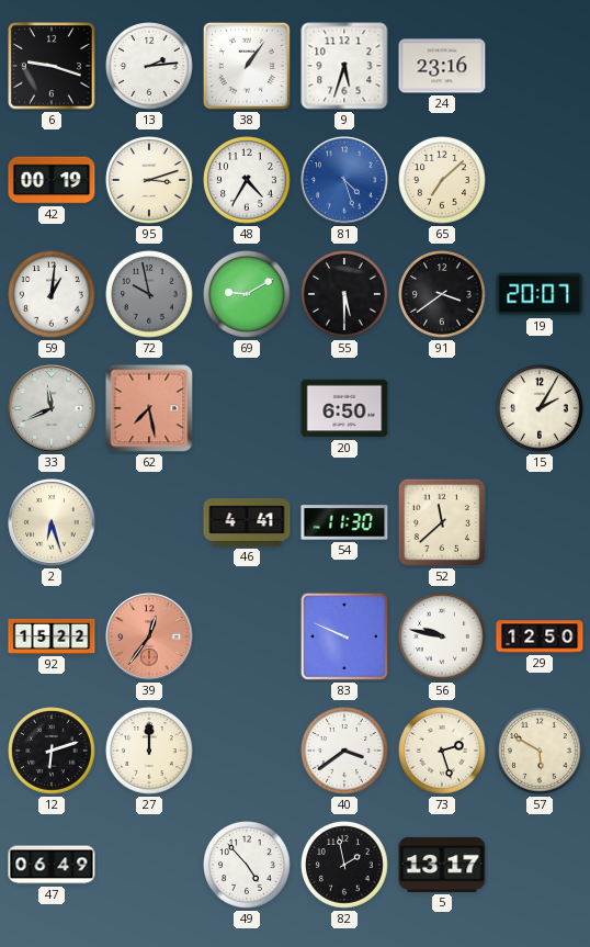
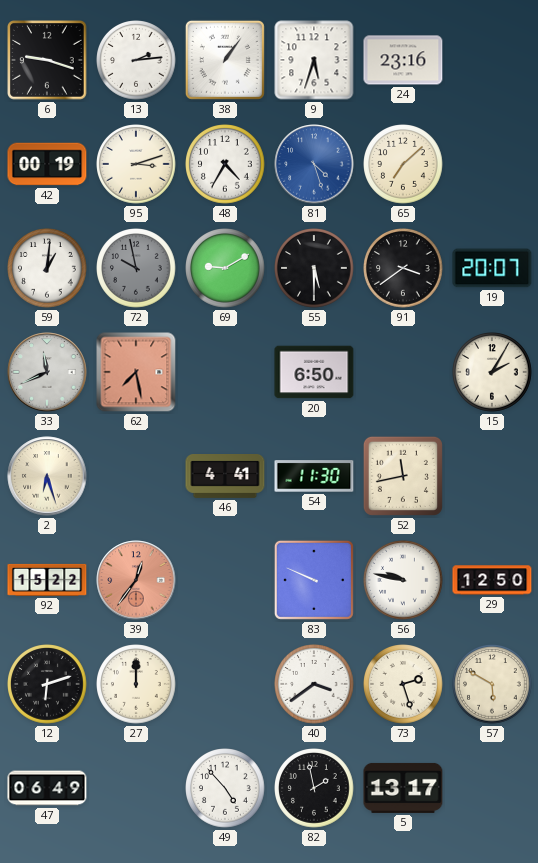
52: 11:38 -> 11:43
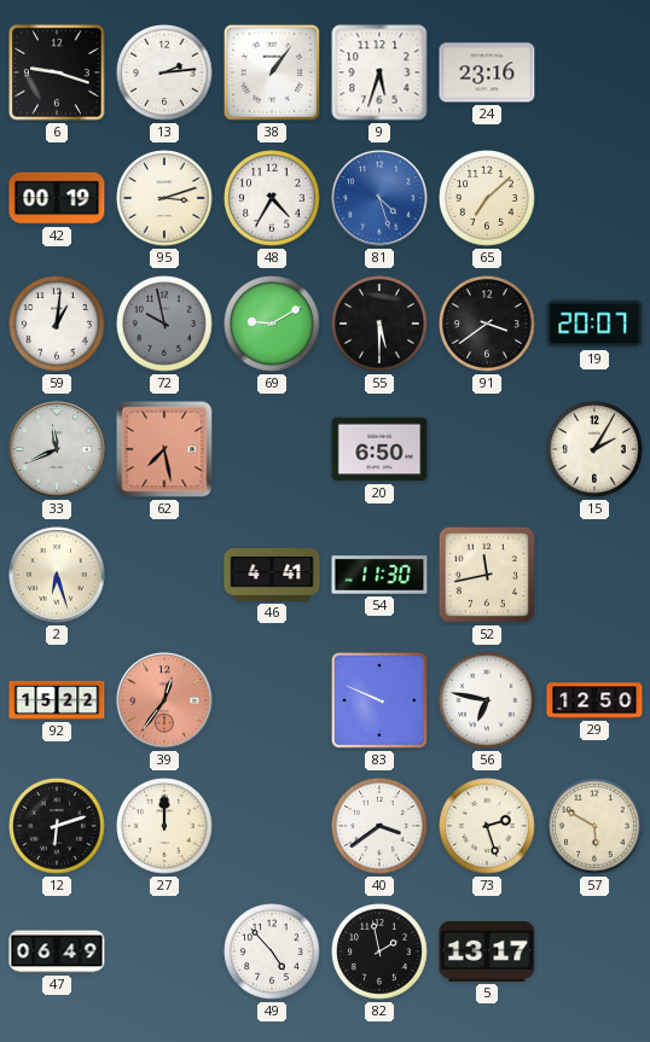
56: 9:47 -> 6:47
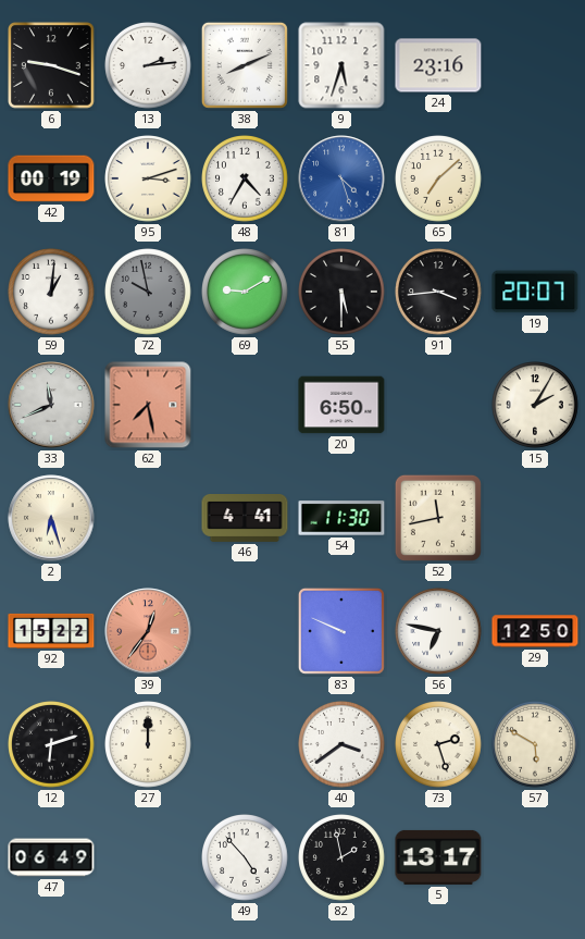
38: 1:06 -> 8:11
91: 3:39 -> 3:44
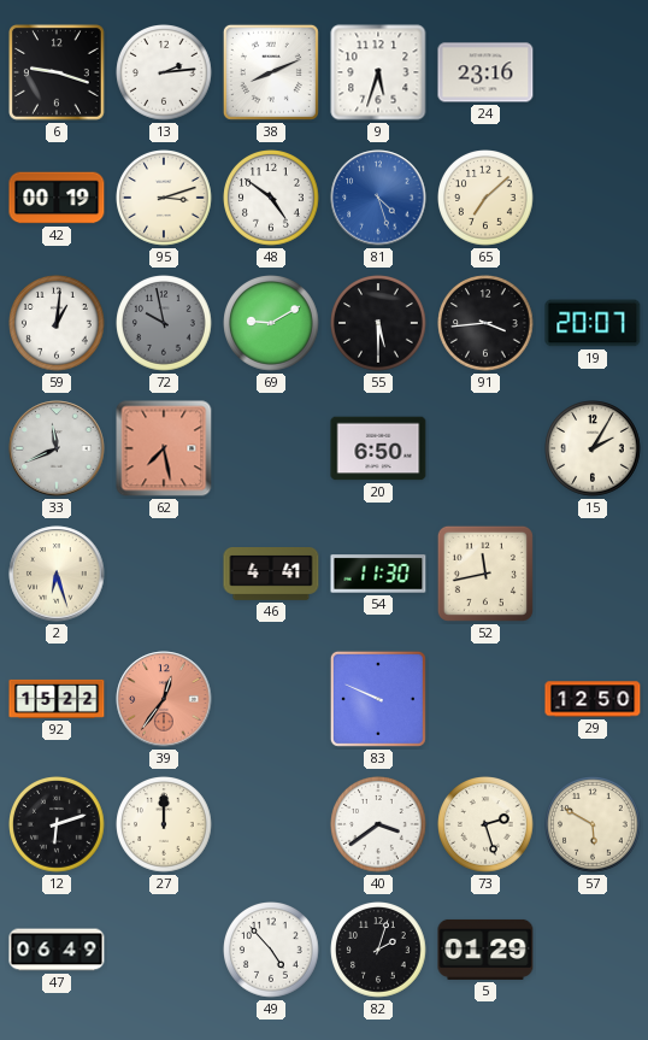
48: 4:35 -> 4:51
56: 6:47 -> none
82: 1:58 -> 2:03
5: 13:17 -> 01:29
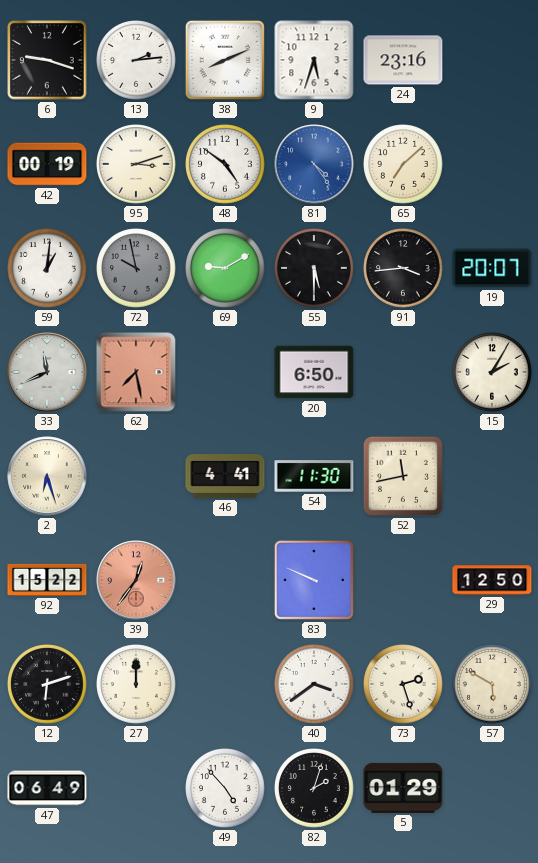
81: 4:27 -> 4:24
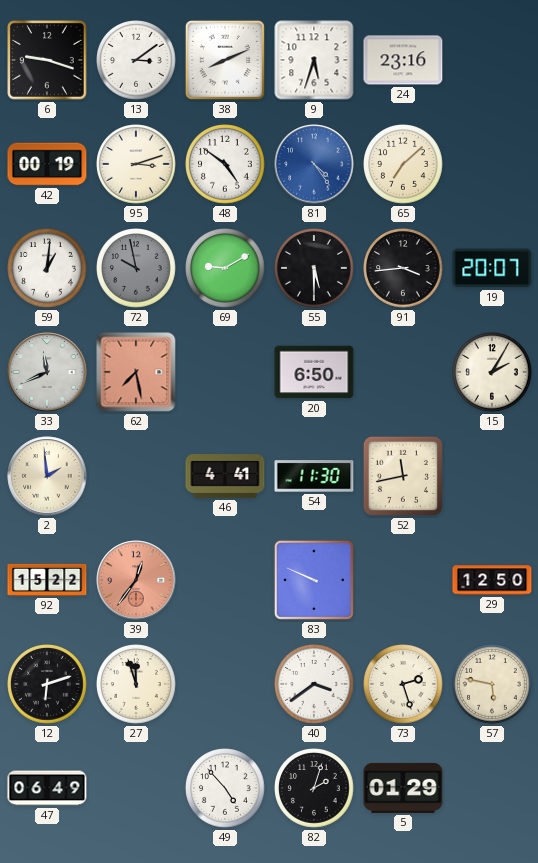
13: 2:14 -> 3:09
2: 6:27 -> 1:59
27: 12:00 -> 11:57
57: 5:50 -> 5:47
